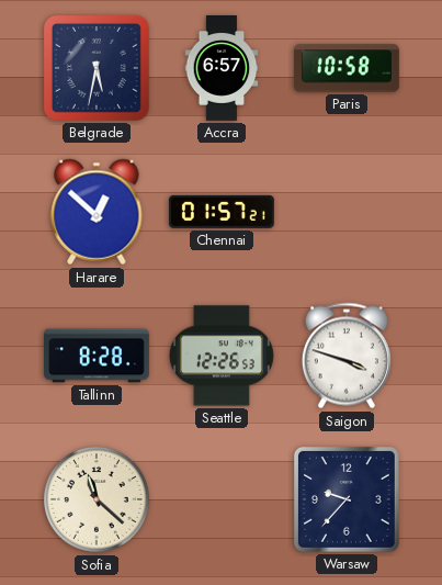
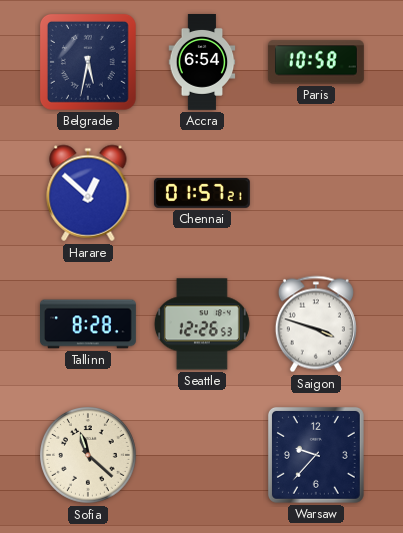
Accra: 6:57 -> 6:54
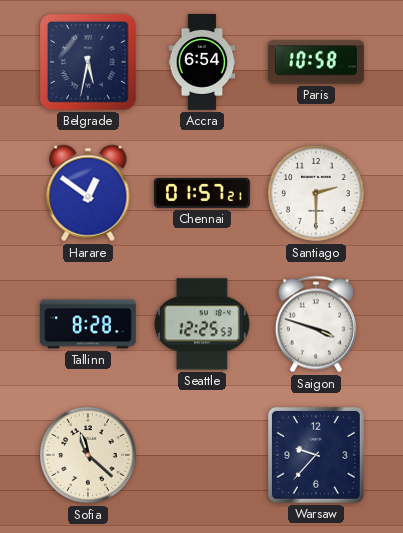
Harare: 12:52 -> 12:51
Santiago: none -> 2:30
Seattle: 12:26 -> 12:25
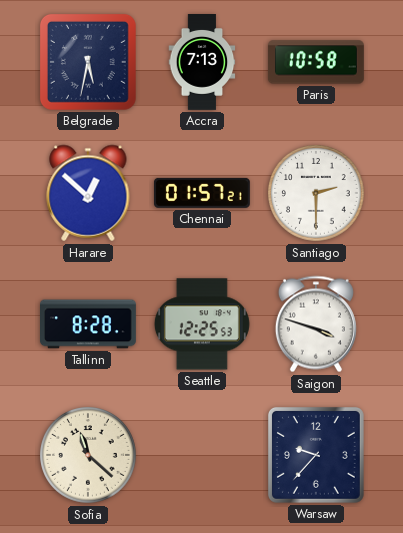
Accra: 6:54 -> 7:13
Harare: 12:51 -> 12:52
